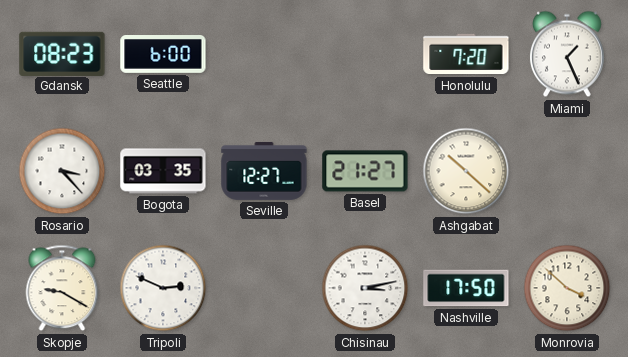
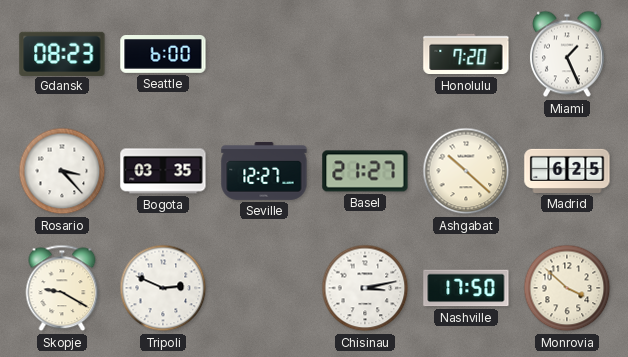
Madrid: none -> 6:25
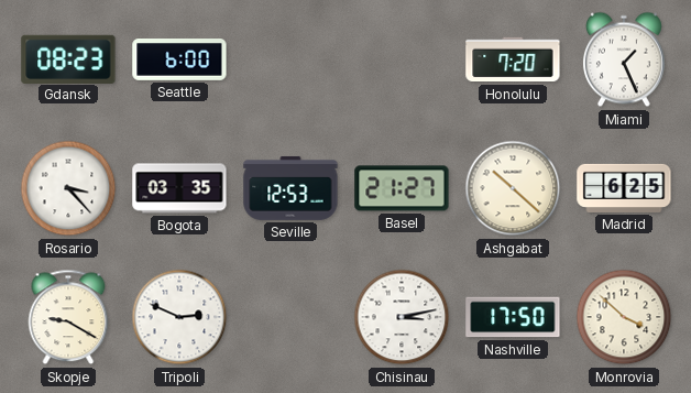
Seville: 12:27 -> 12:53
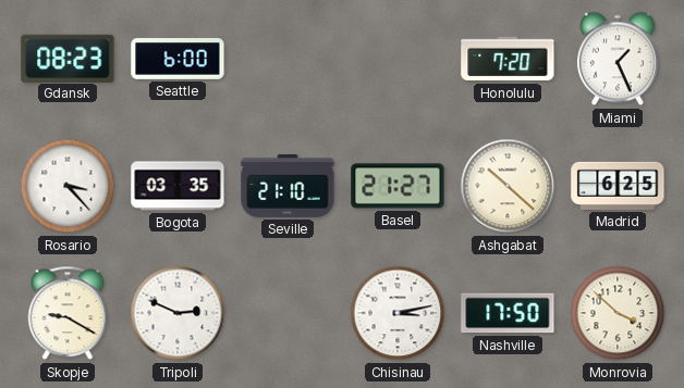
Seville: 12:53 -> 21:10
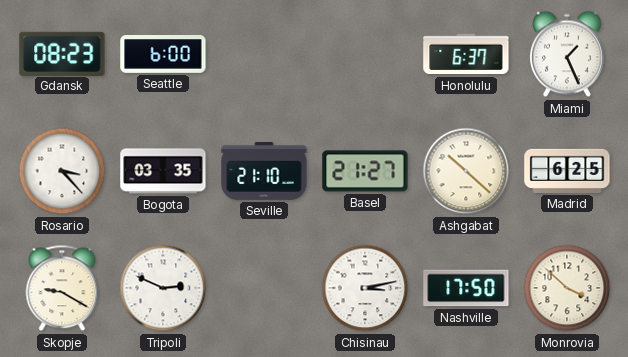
Honolulu: 7:20 -> 6:37
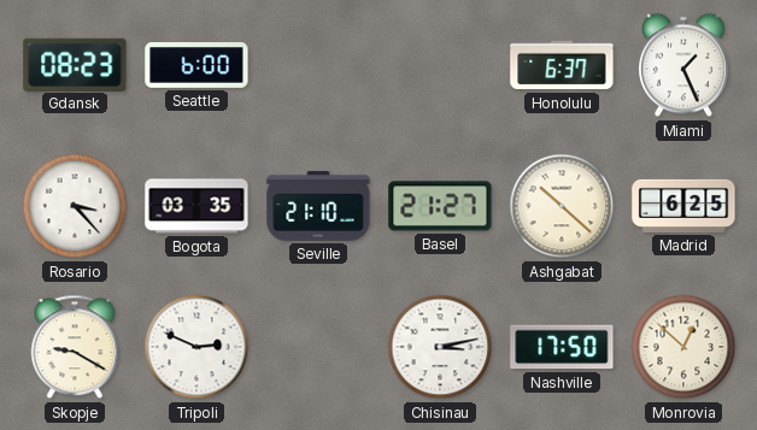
Monrovia: 3:52 -> 12:52
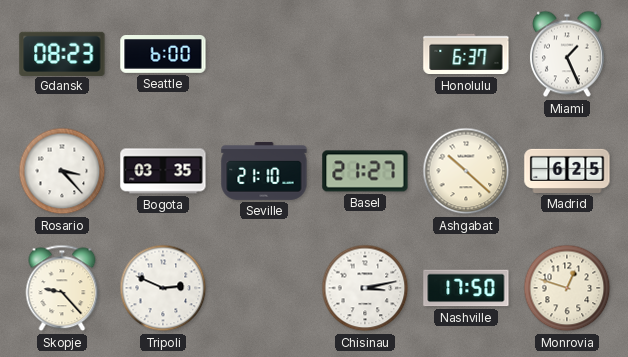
Skopje: 9:20 -> 9:23
Monrovia: 12:52 -> 12:48
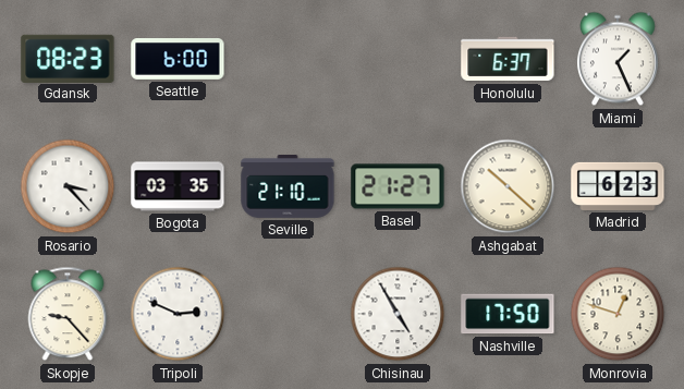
Madrid: 6:25 -> 6:23
Chisinau: 3:13 -> 4:55
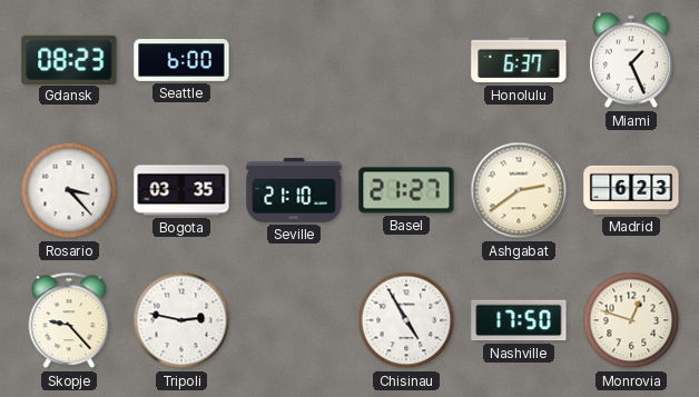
Ashgabat: 10:22 -> 2:39
Tripoli: 2:49 -> 2:47
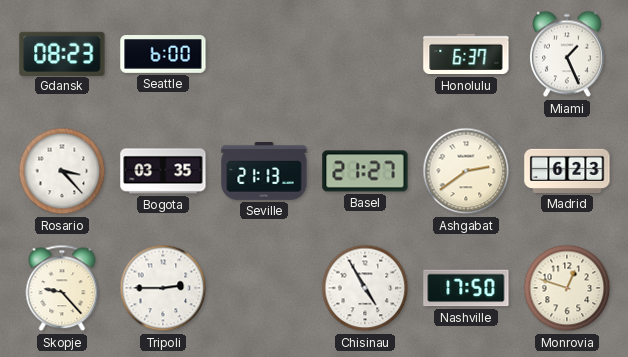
Seville: 21:10 -> 21:13
Tripoli: 2:47 -> 2:45
